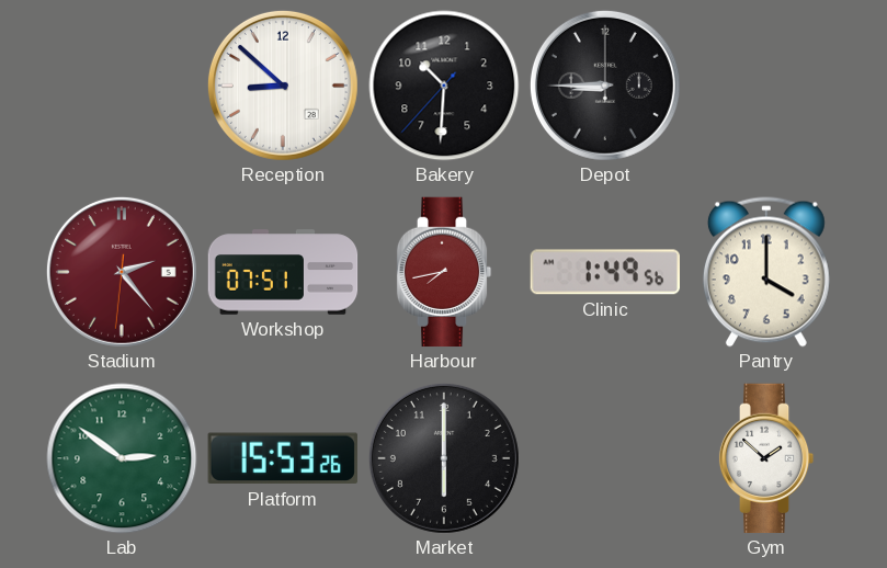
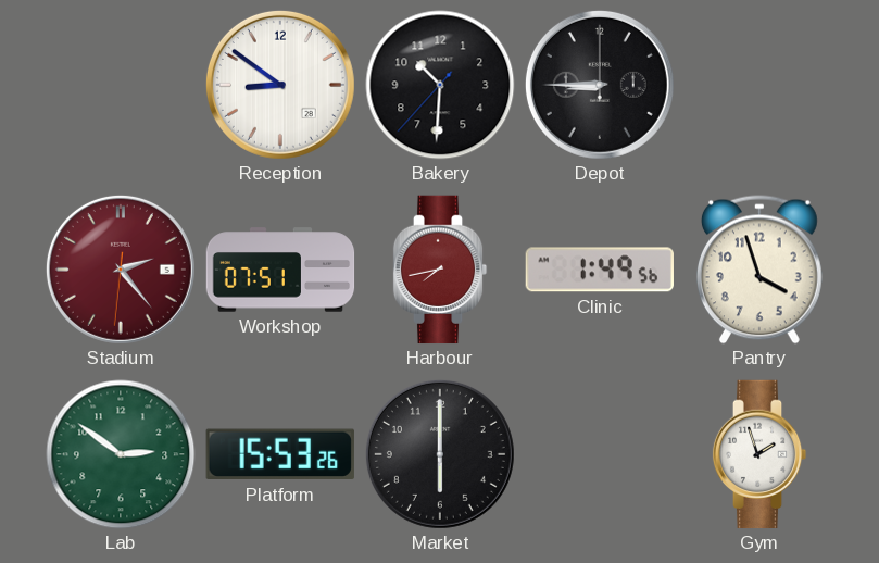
Reception: 8:52 -> 8:51
Pantry: 4:00 -> 3:57
Gym: 1:52 -> 1:57
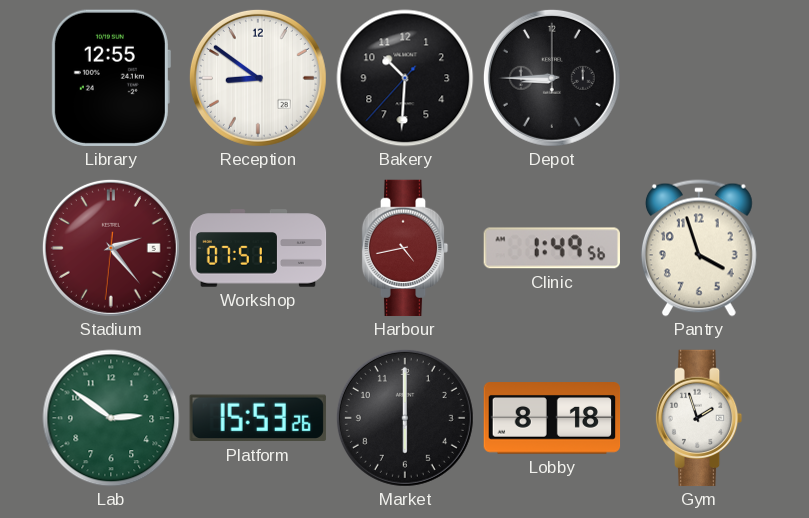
Library: none -> 12:55
Harbour: 7:43 -> 4:43
Lobby: none -> 8:18
